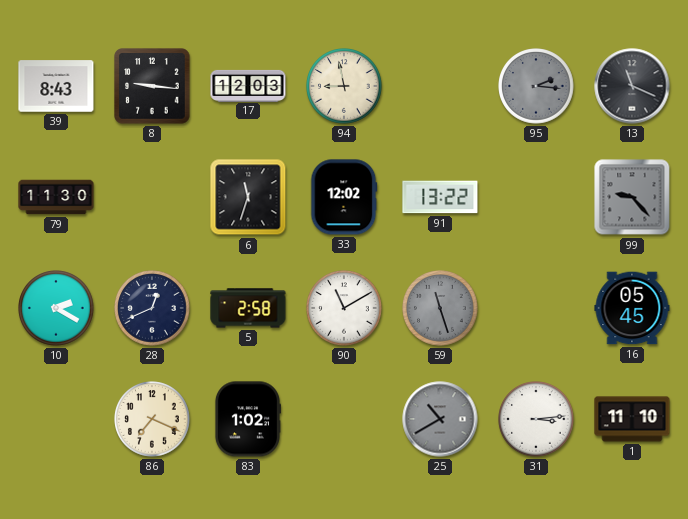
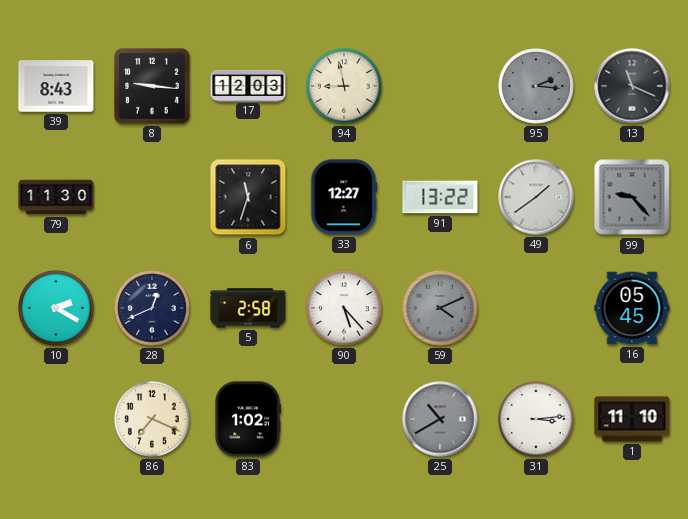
33: 12:02 -> 12:27
49: none -> 1:39
90: 11:10 -> 5:23
59: 11:27 -> 4:11
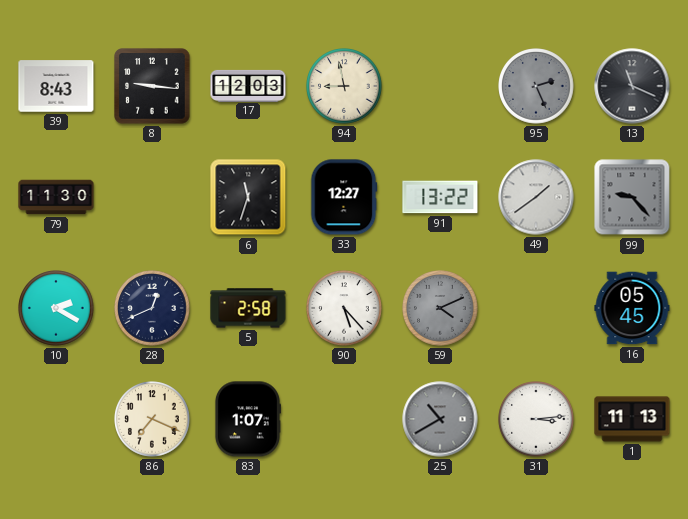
95: 2:16 -> 2:26
83: 1:02 -> 1:07
1: 11:10 -> 11:13
